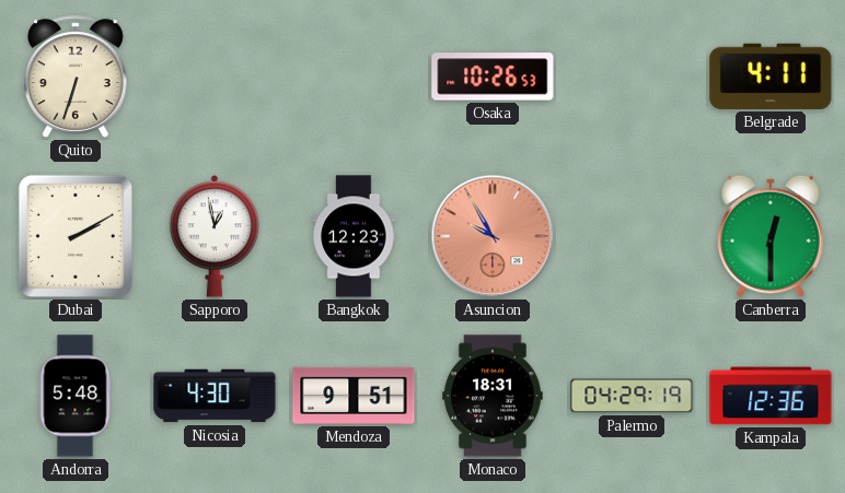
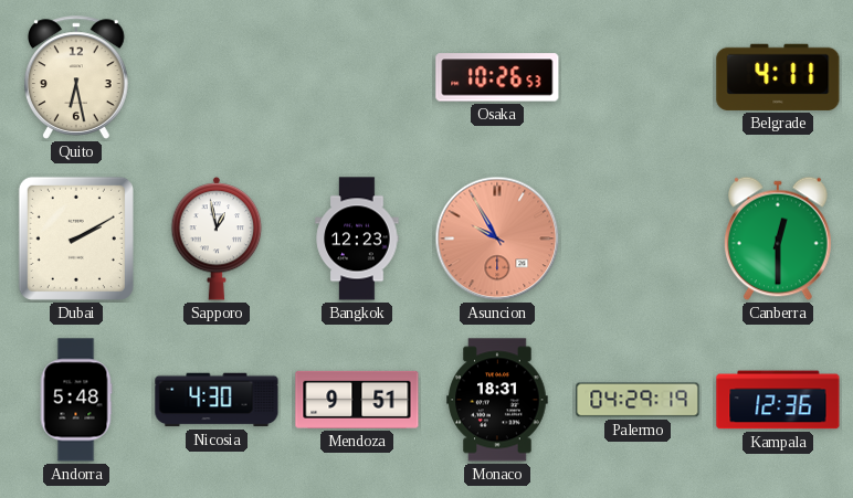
Quito: 6:33 -> 6:28
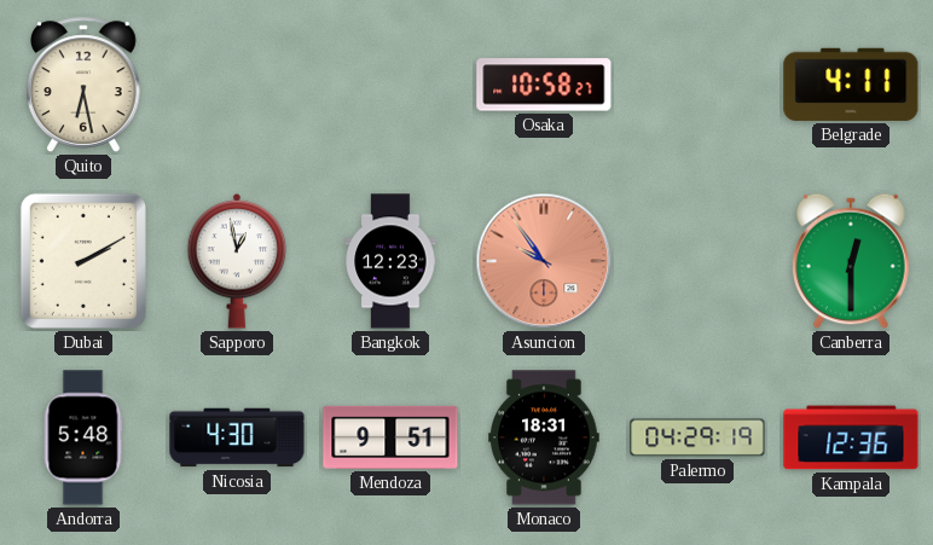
Osaka: 10:26 -> 10:58
Asuncion: 9:55 -> 9:54
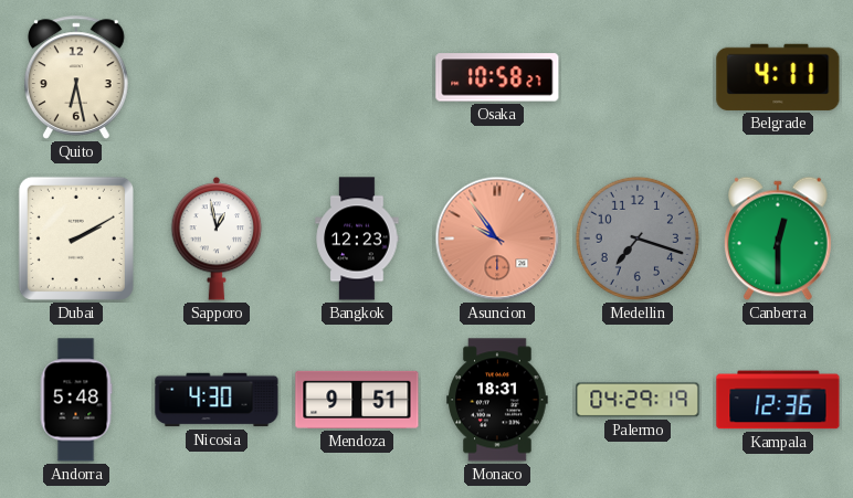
Medellin: none -> 7:18
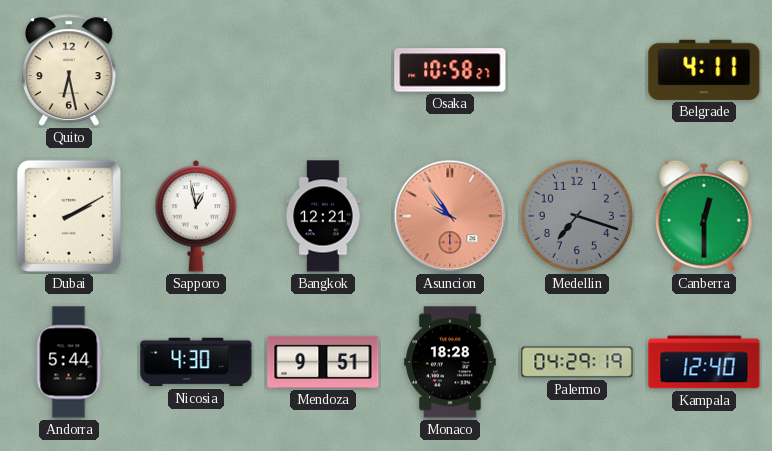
Bangkok: 12:23 -> 12:21
Andorra: 5:48 -> 5:44
Monaco: 18:31 -> 18:28
Kampala: 12:36 -> 12:40
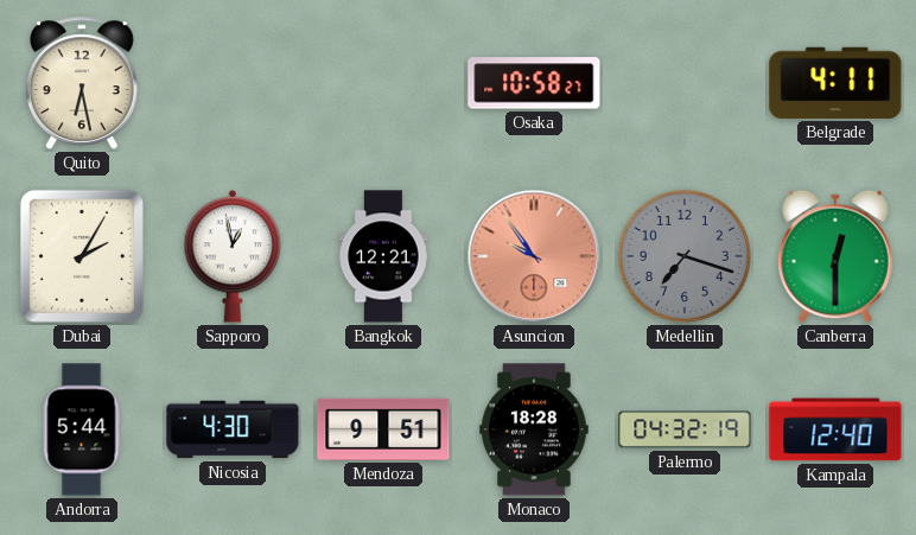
Dubai: 2:10 -> 2:05
Palermo: 04:29 -> 04:32
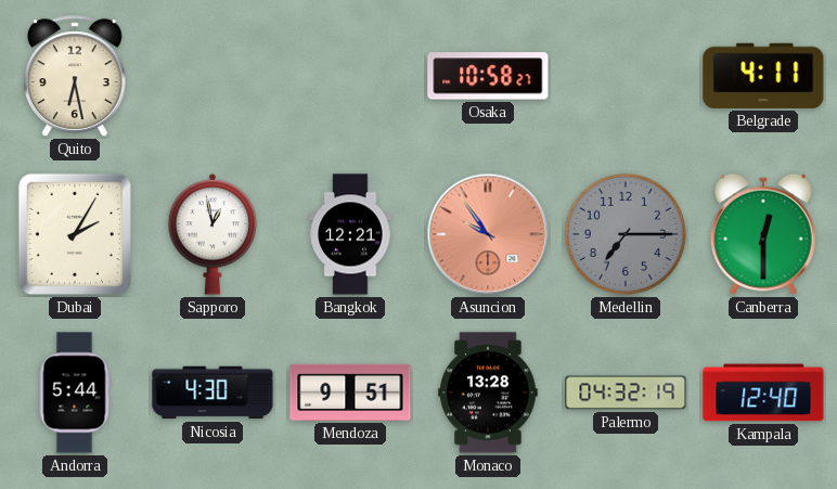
Medellin: 7:18 -> 7:15
Monaco: 18:28 -> 13:28
